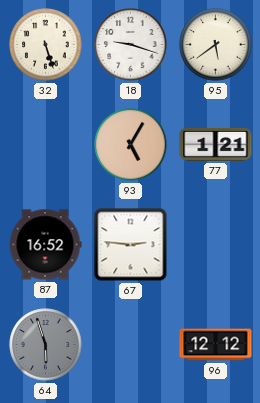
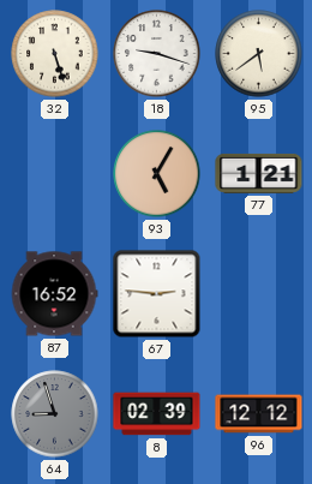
64: 5:57 -> 8:57
8: none -> 02:39
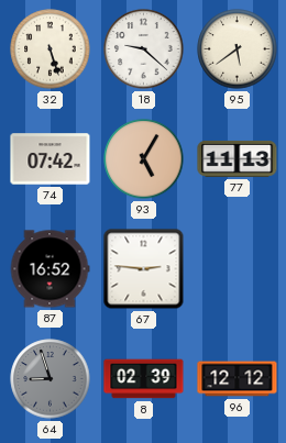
18: 9:18 -> 9:22
74: none -> 07:42
77: 1:21 -> 11:13
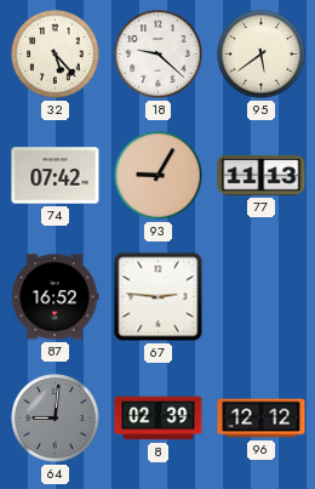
32: 5:27 -> 5:23
93: 5:05 -> 9:05
64: 8:57 -> 9:01
